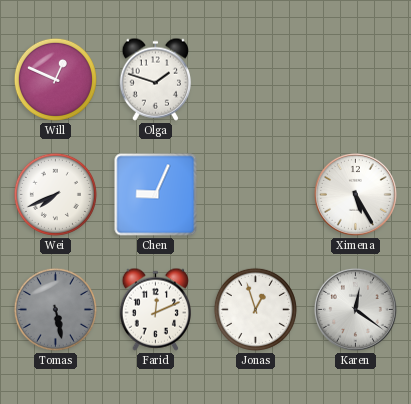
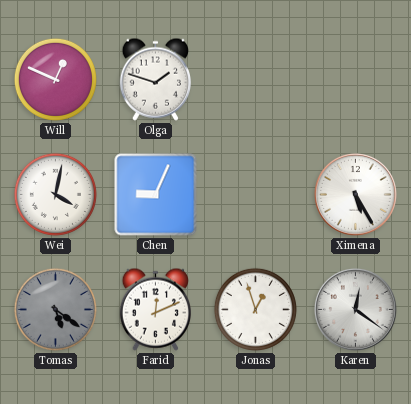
Wei: 7:41 -> 4:02
Tomas: 5:28 -> 5:21
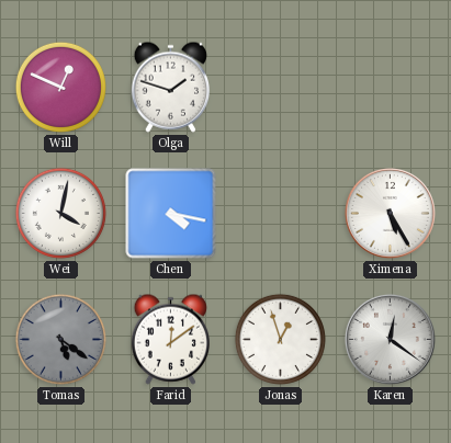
Chen: 9:04 -> 4:17
Farid: 12:11 -> 12:09
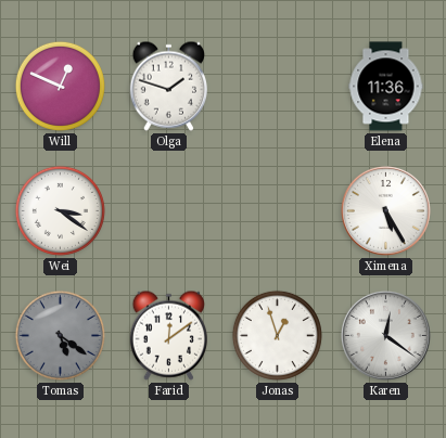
Elena: none -> 11:36
Wei: 4:02 -> 3:21
Chen: 4:17 -> none
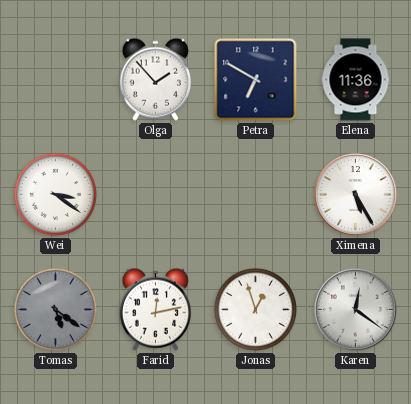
Will: 12:49 -> none
Olga: 1:48 -> 1:53
Petra: none -> 6:50
Farid: 12:09 -> 12:13
